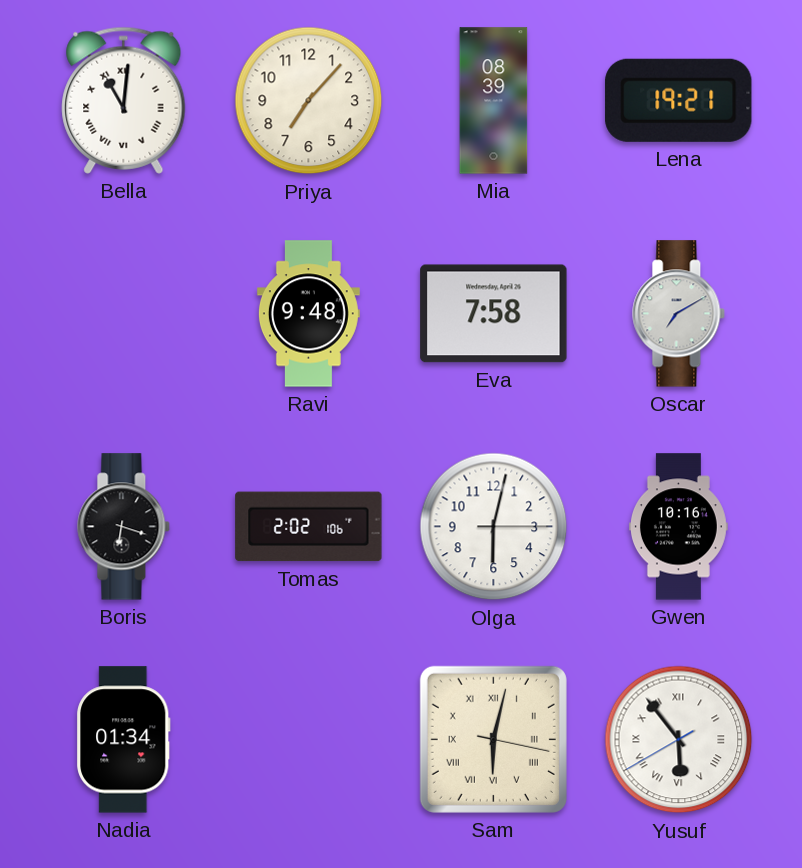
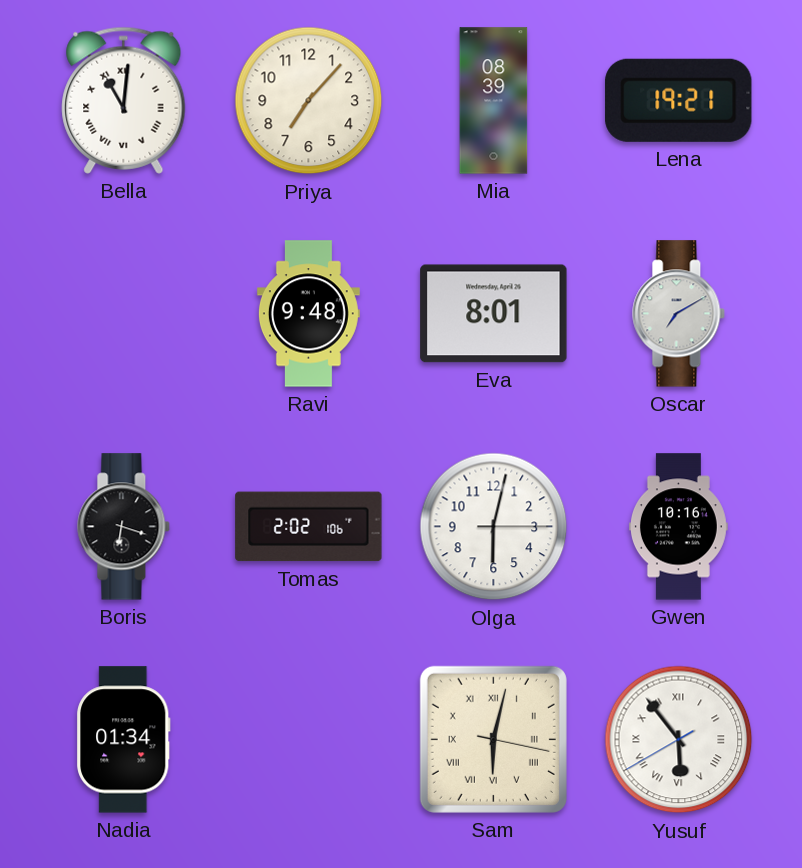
Eva: 7:58 -> 8:01
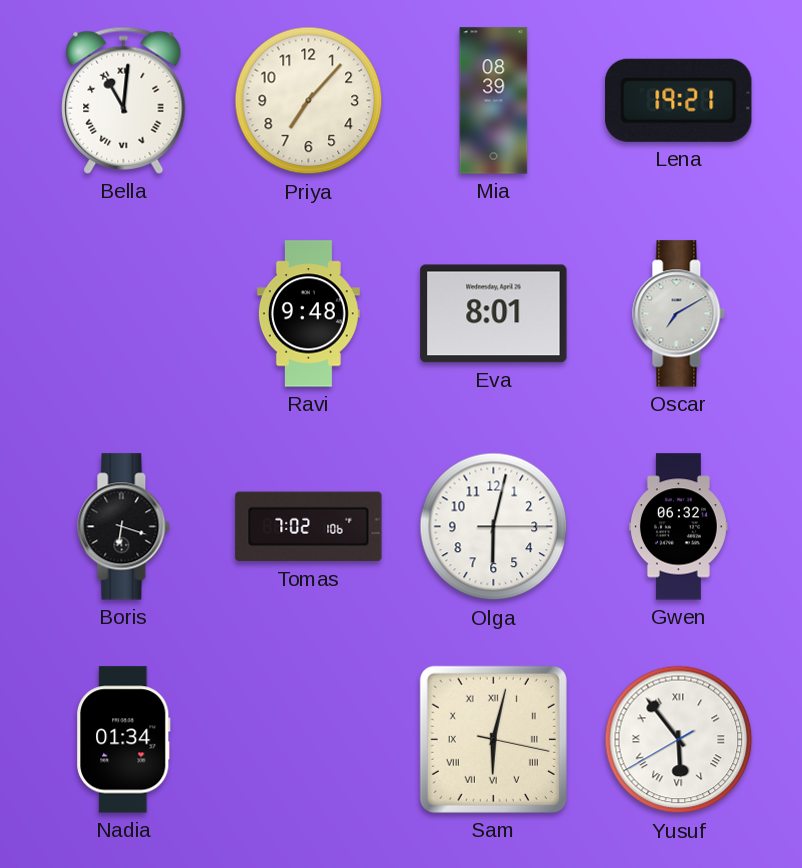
Tomas: 2:02 -> 7:02
Gwen: 10:16 -> 06:32
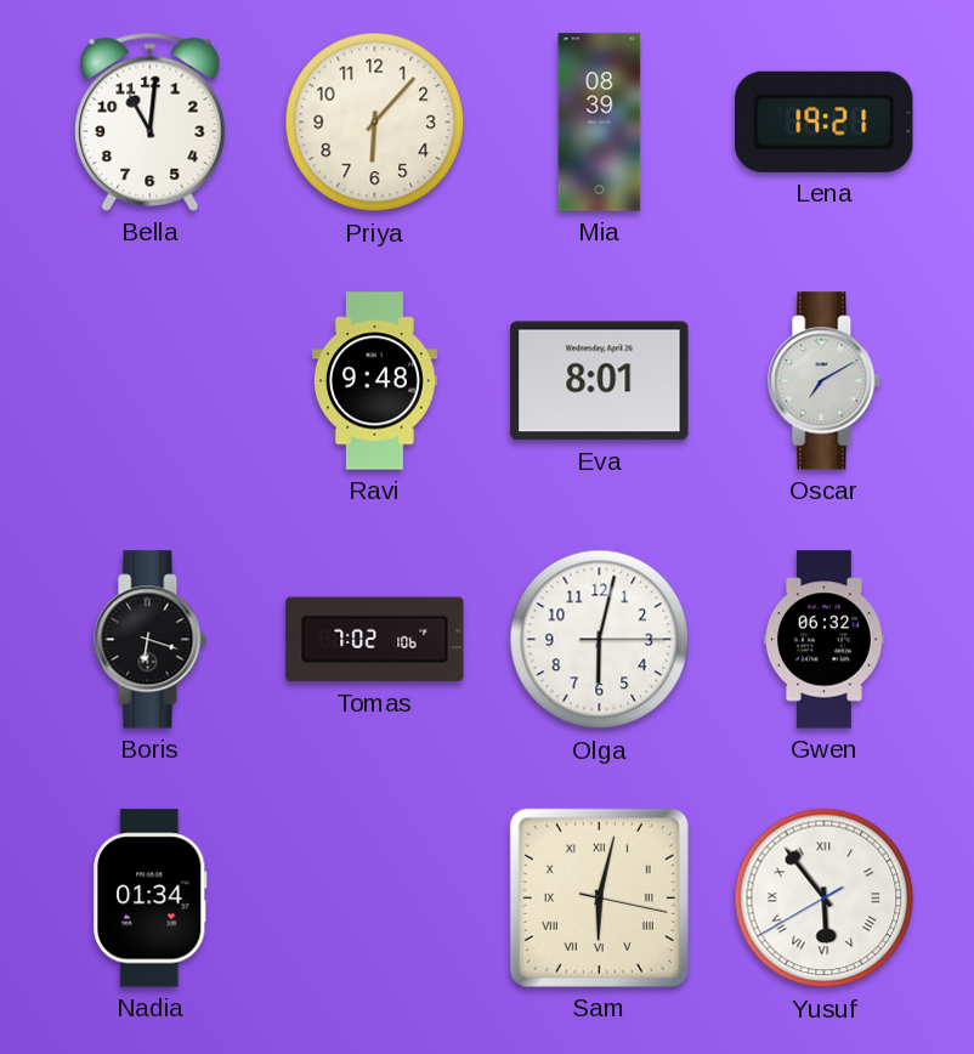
Bella numerals: Roman -> Arabic
Priya: 7:07 -> 6:07
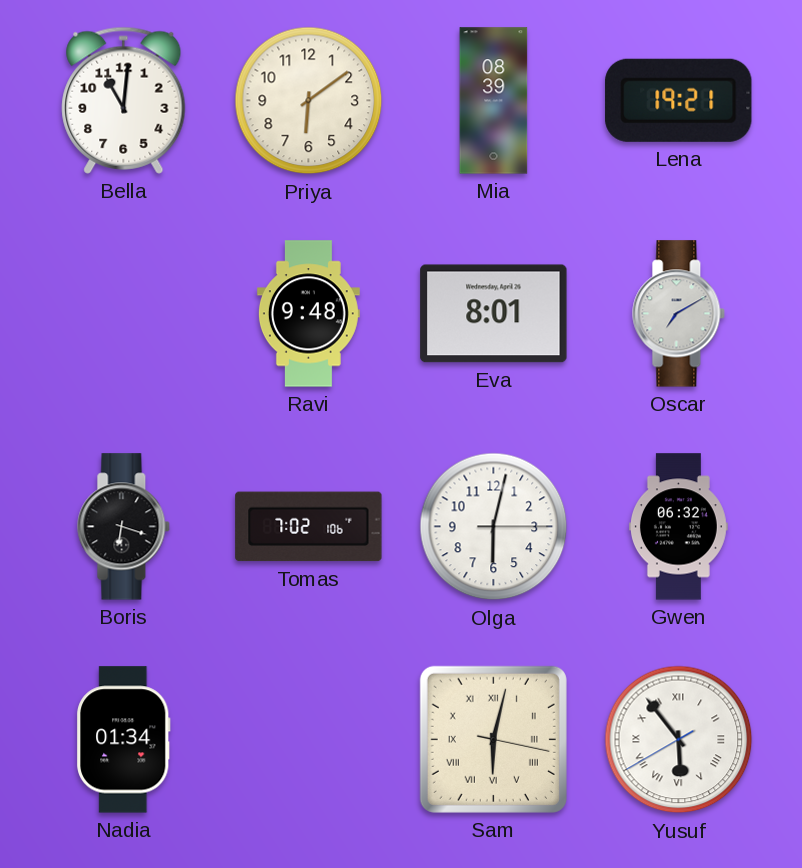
Priya: 6:07 -> 6:09
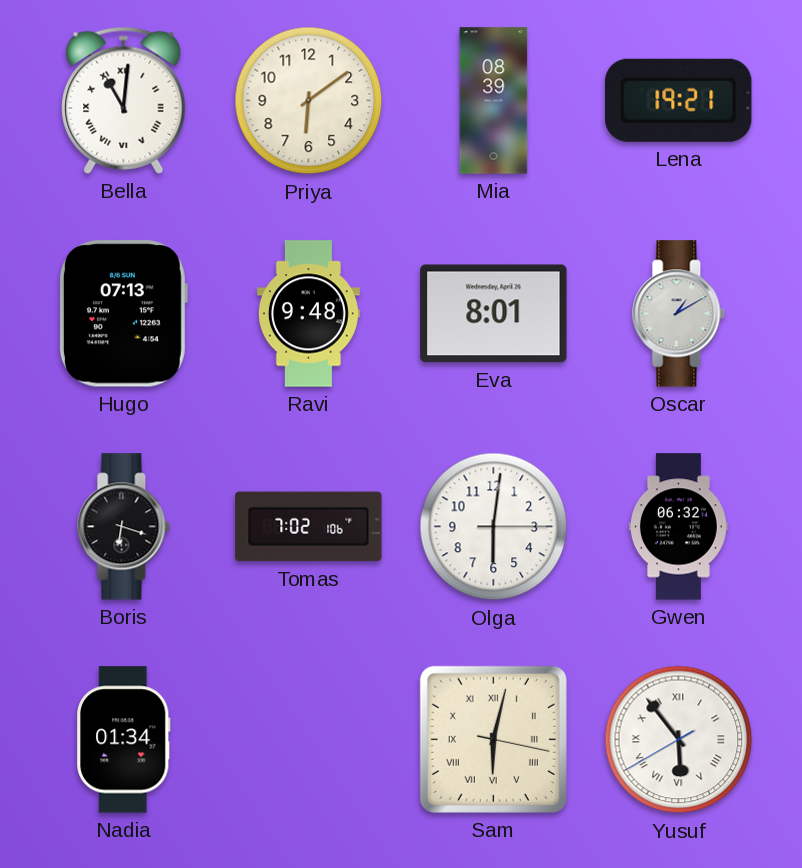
Bella numerals: Arabic -> Roman
Hugo: none -> 07:13
Oscar: 7:10 -> 1:10
Olga: 6:02 -> 6:01
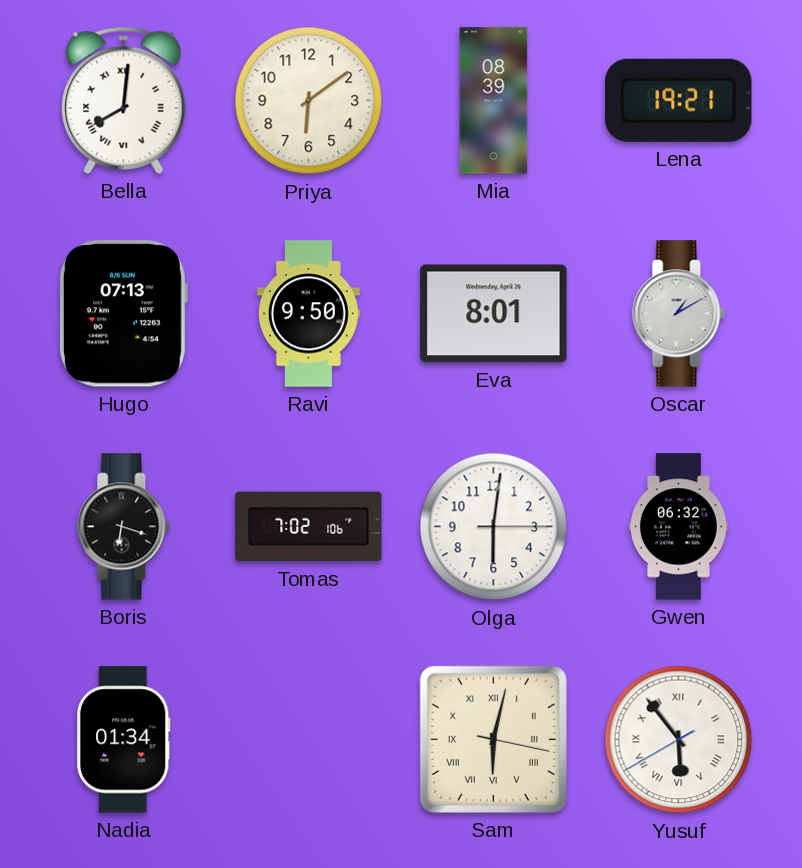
Bella: 11:01 -> 8:01
Ravi: 9:48 -> 9:50
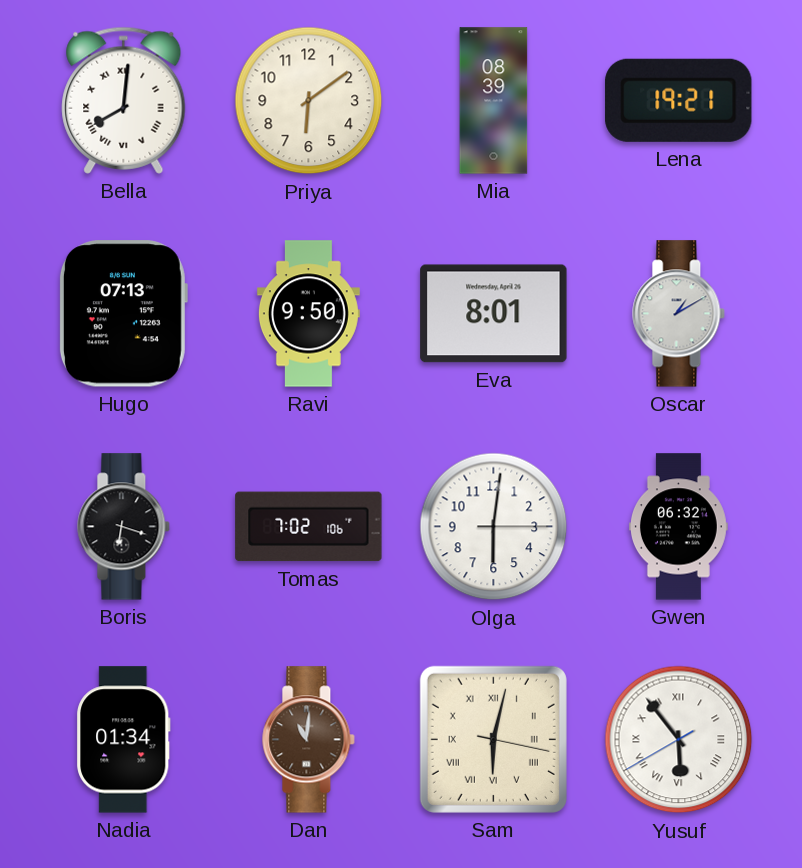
Dan: none -> 11:01
